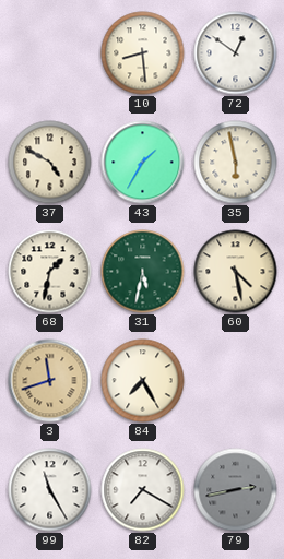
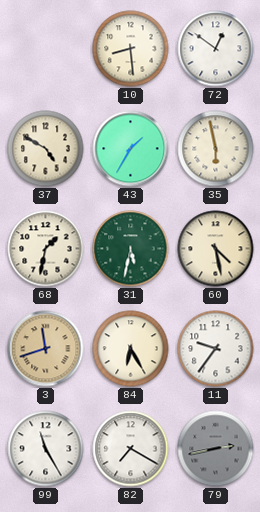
84: 7:25 -> 6:25
11: none -> 9:36
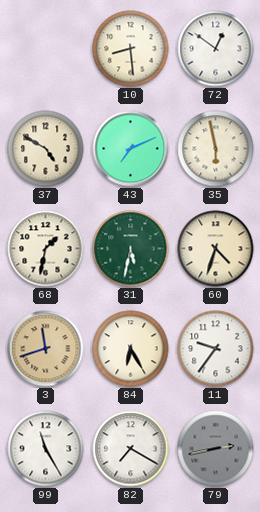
43: 1:35 -> 7:11
60: 4:28 -> 4:33
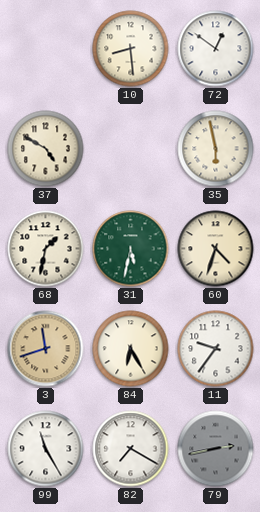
43: 7:11 -> none
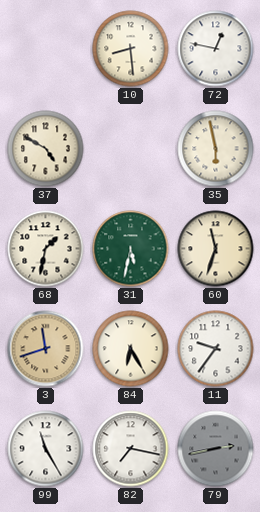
72: 12:51 -> 12:47
60: 4:33 -> 11:33
82: 7:20 -> 7:17
